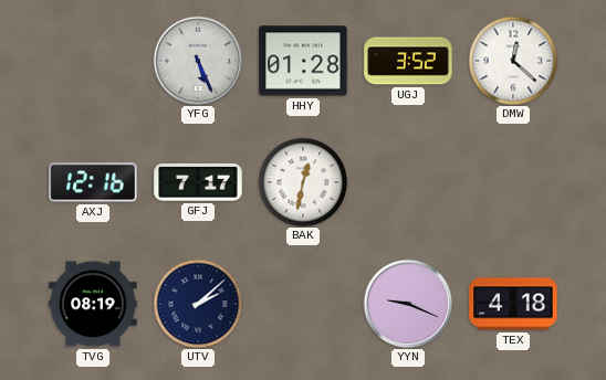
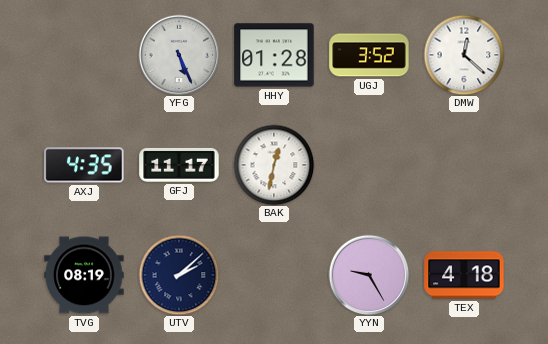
AXJ: 12:16 -> 4:35
GFJ: 7:17 -> 11:17
YYN: 9:19 -> 9:25
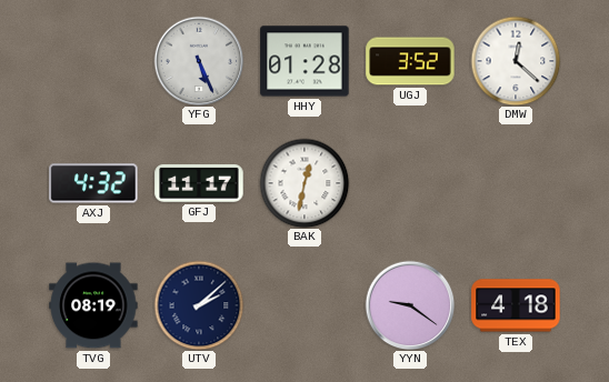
AXJ: 4:35 -> 4:32
YYN: 9:25 -> 9:21
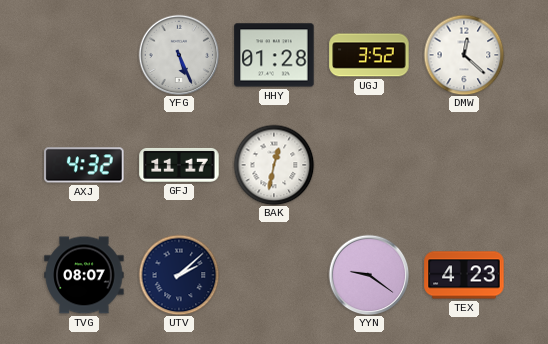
TVG: 08:19 -> 08:07
TEX: 4:18 -> 4:23
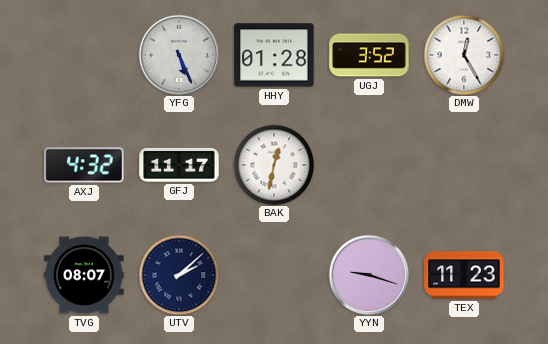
DMW: 12:22 -> 12:25
YYN: 9:21 -> 9:18
TEX: 4:23 -> 11:23
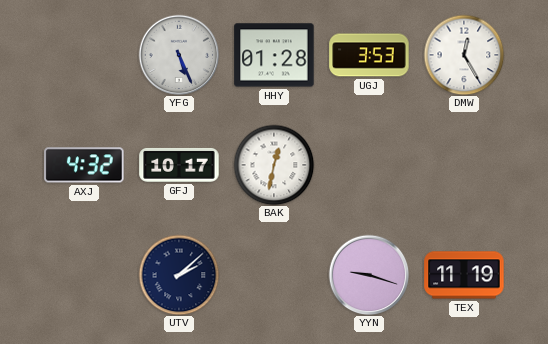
UGJ: 3:52 -> 3:53
GFJ: 11:17 -> 10:17
TVG: 08:07 -> none
TEX: 11:23 -> 11:19
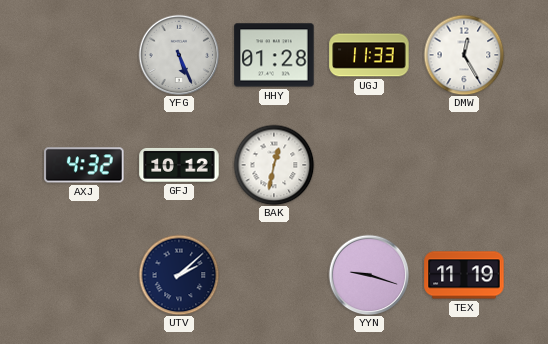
UGJ: 3:53 -> 11:33
GFJ: 10:17 -> 10:12
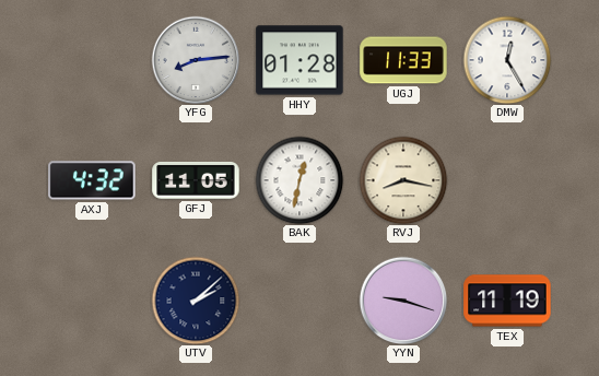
YFG: 5:26 -> 8:14
GFJ: 10:12 -> 11:05
RVJ: none -> 8:17
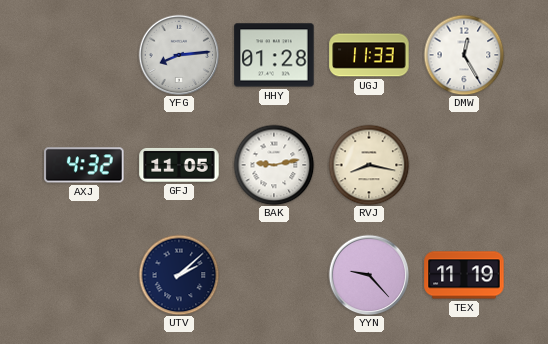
BAK: 12:32 -> 9:13
YYN: 9:18 -> 9:23
